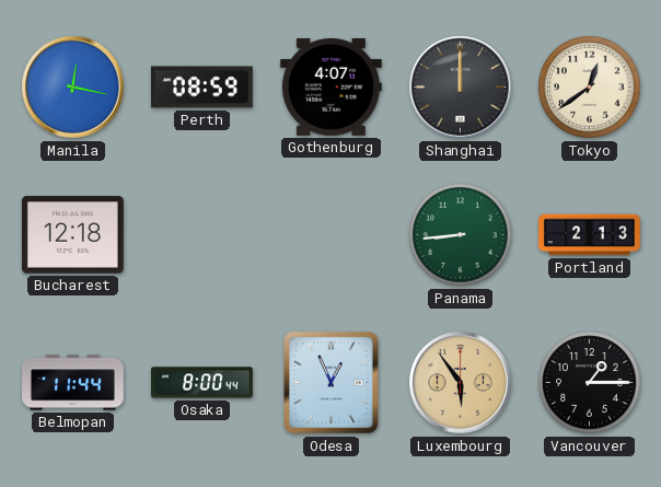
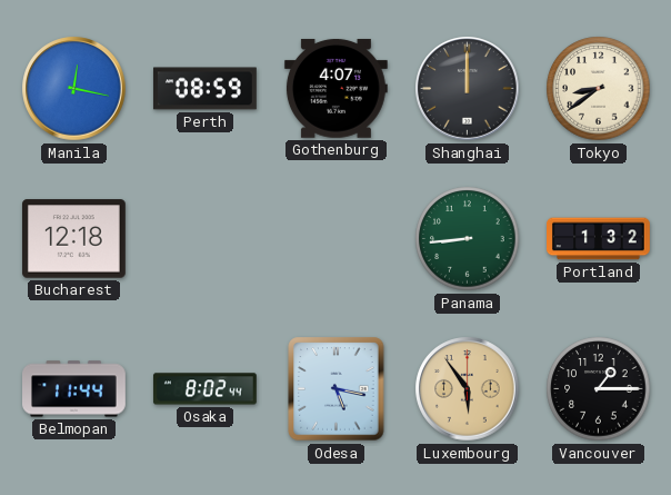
Tokyo: 12:39 -> 8:39
Portland: 2:13 -> 1:32
Osaka: 8:00 -> 8:02
Odesa: 12:56 -> 5:17
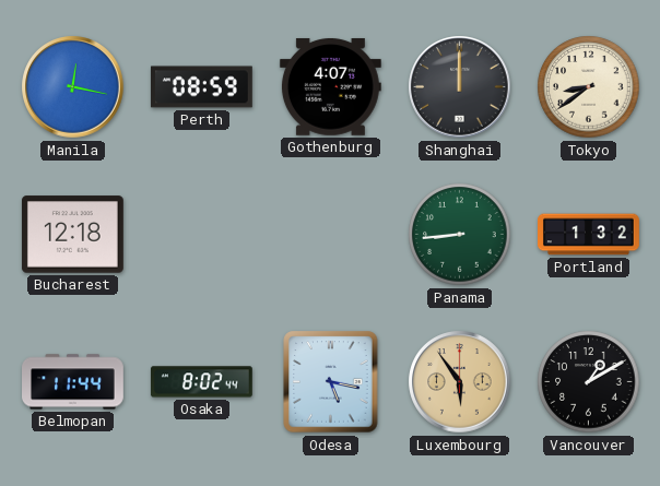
Vancouver: 1:15 -> 1:10
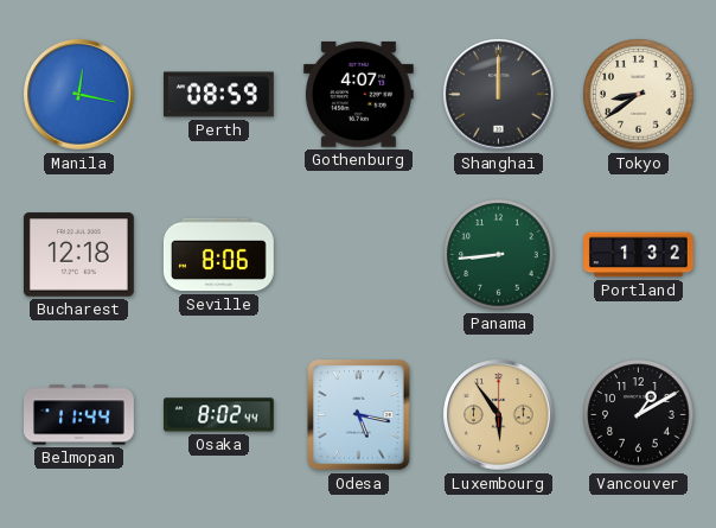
Seville: none -> 8:06
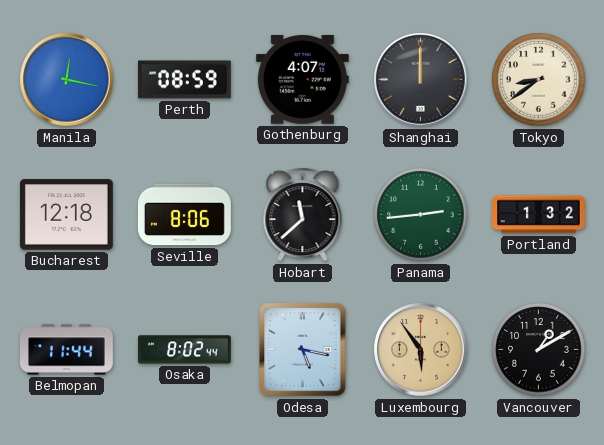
Hobart: none -> 11:38
Panama: 8:44 -> 2:44
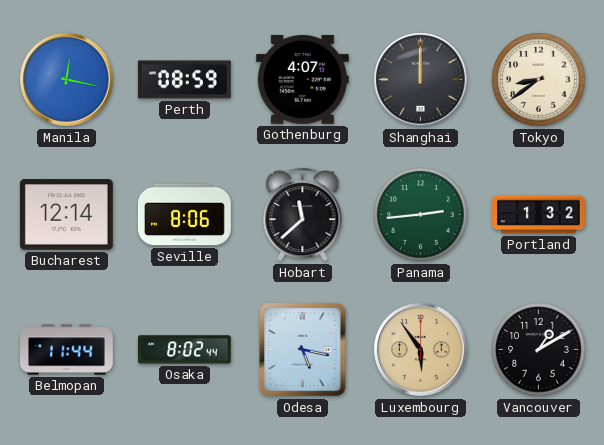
Bucharest: 12:18 -> 12:14
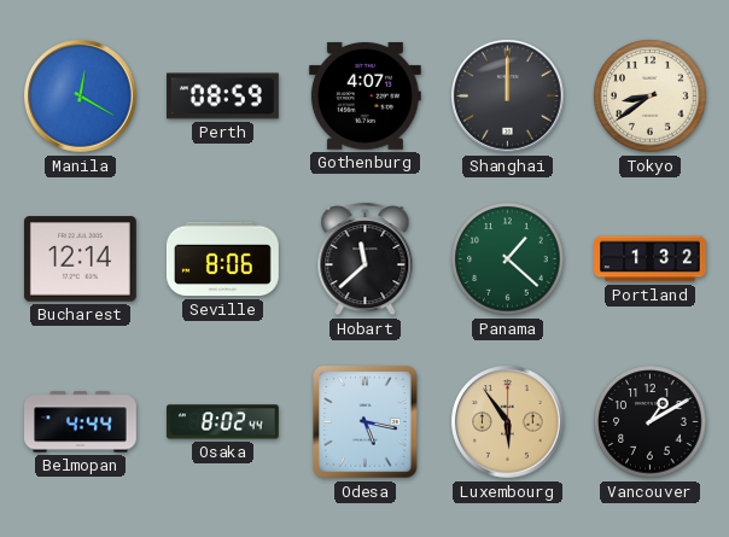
Manila: 12:17 -> 12:20
Panama: 2:44 -> 1:22
Belmopan: 11:44 -> 4:44
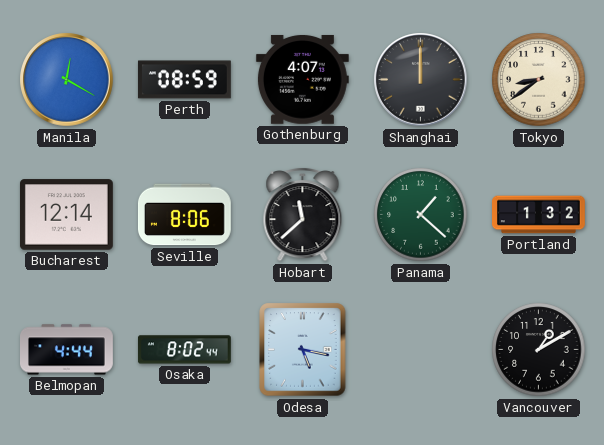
Luxembourg: 5:54 -> none
